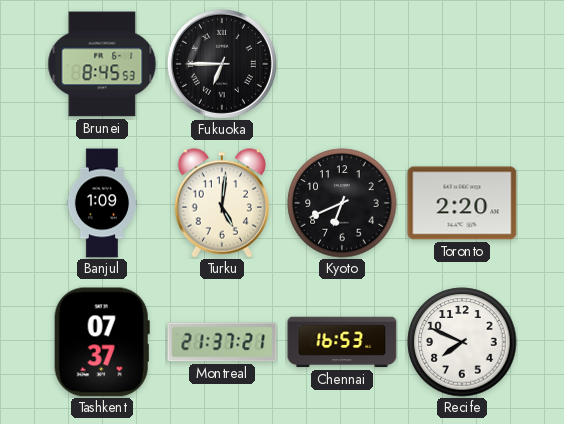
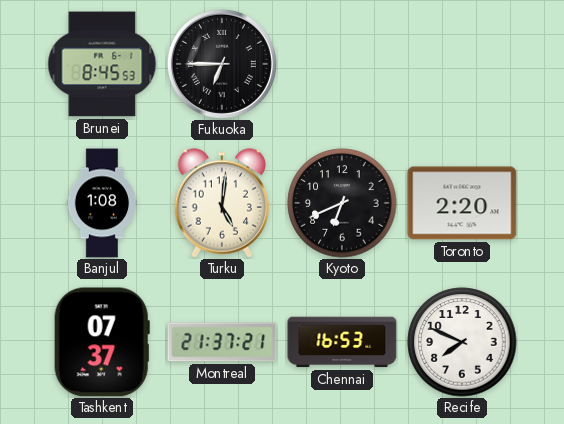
Banjul: 1:09 -> 1:08
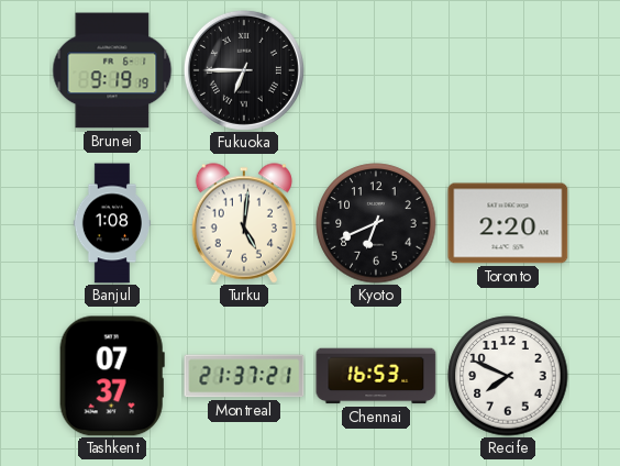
Brunei: 8:45 -> 9:19
